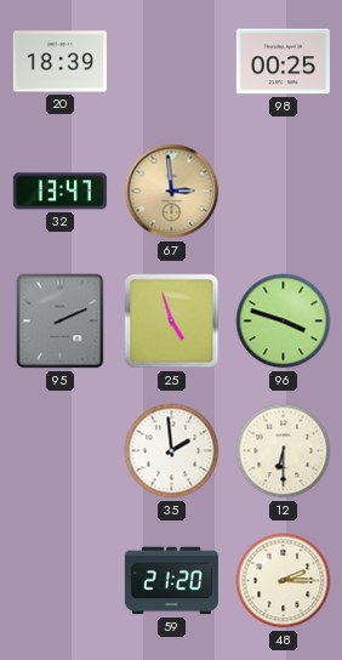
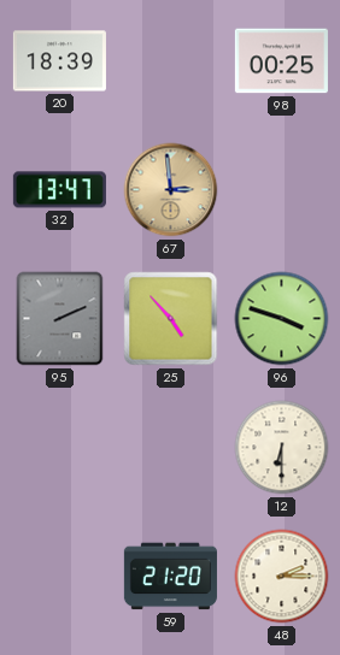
25: 4:57 -> 4:53
35: 1:59 -> none
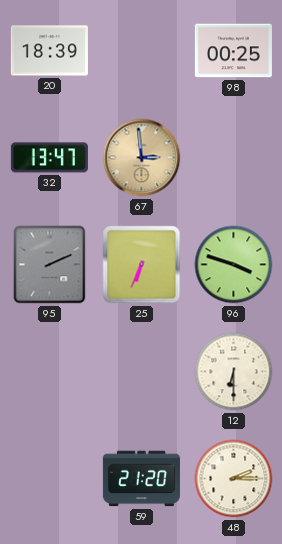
25: 4:53 -> 6:34
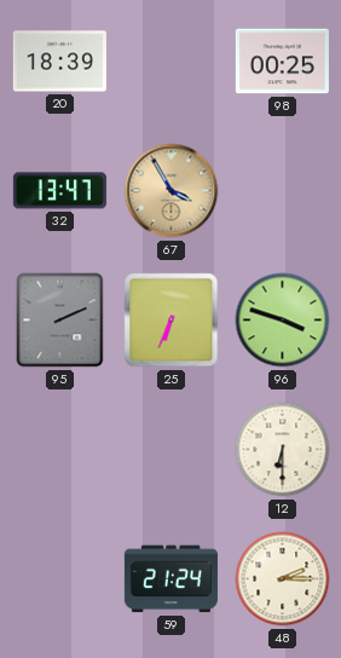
67: 2:59 -> 3:55
59: 21:20 -> 21:24
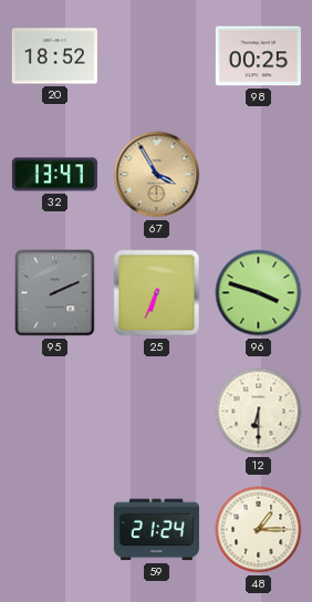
20: 18:39 -> 18:52
48: 2:15 -> 1:15
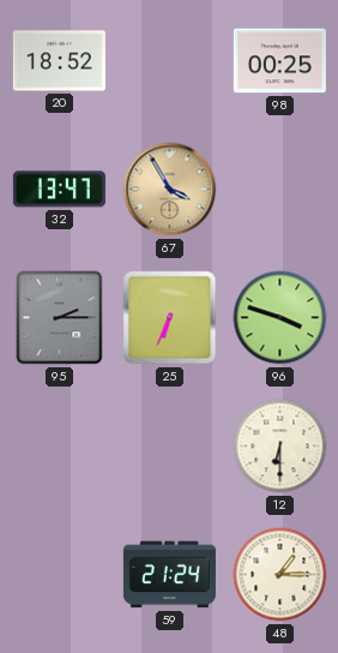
95: 2:11 -> 2:15
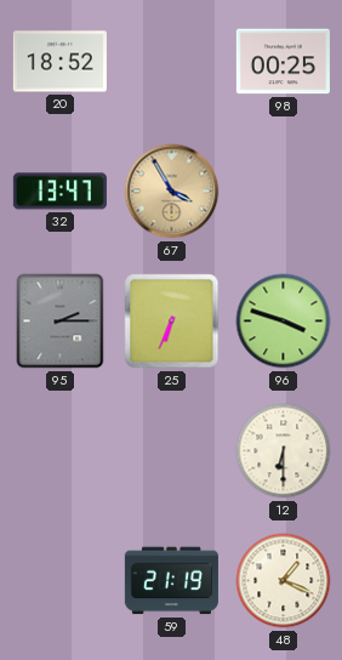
59: 21:24 -> 21:19
48: 1:15 -> 1:19
